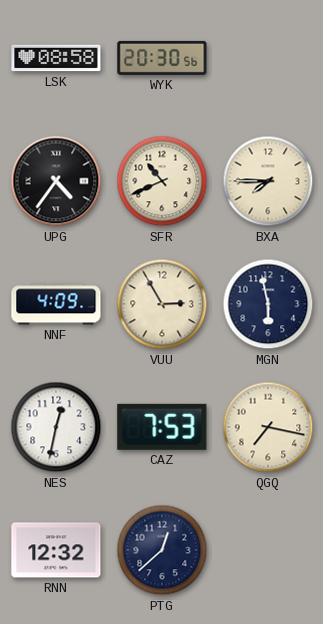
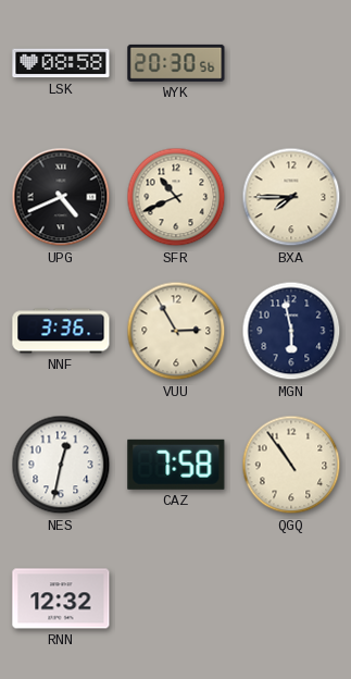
UPG: 4:36 -> 4:41
NNF: 4:09 -> 3:36
CAZ: 7:53 -> 7:58
QGQ: 7:17 -> 10:54
PTG: 12:38 -> none
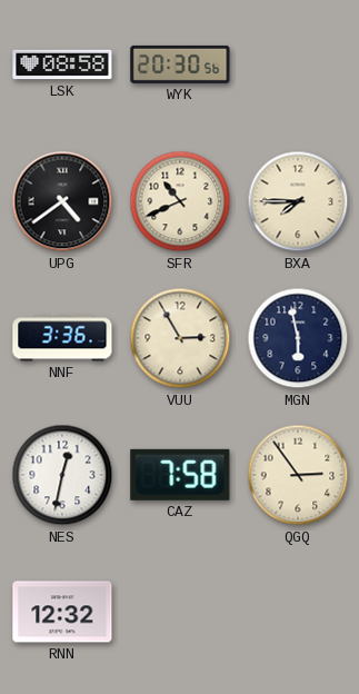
UPG: 4:41 -> 4:39
QGQ: 10:54 -> 2:54
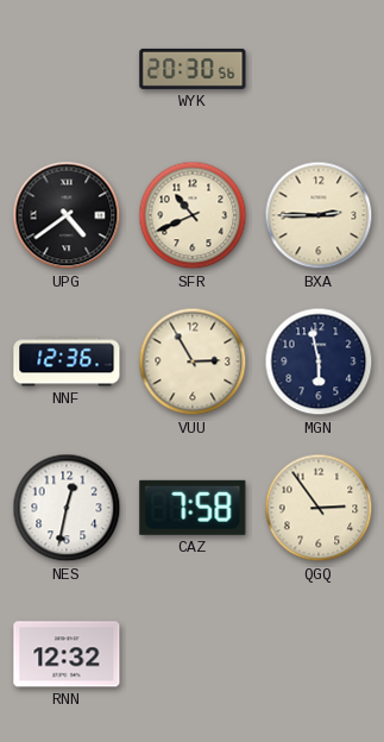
LSK: 08:58 -> none
BXA: 7:45 -> 2:45
NNF: 3:36 -> 12:36
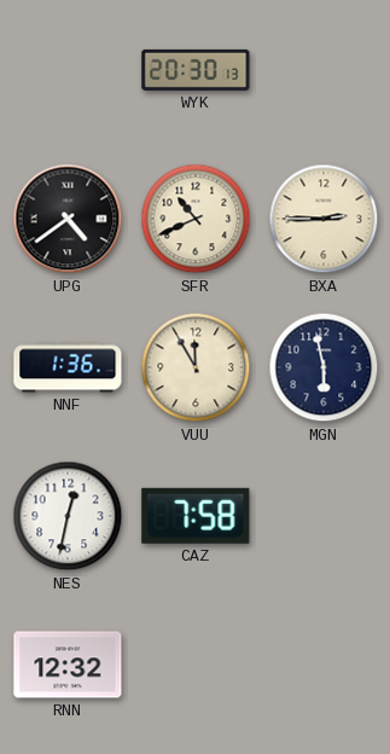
WYK: 20:30:56 -> 20:30:13
NNF: 12:36 -> 1:36
VUU: 2:55 -> 11:55
QGQ: 2:54 -> none
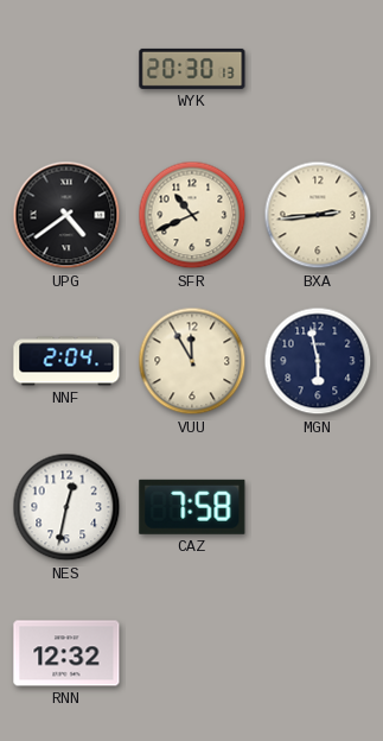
BXA: 2:45 -> 2:44
NNF: 1:36 -> 2:04
